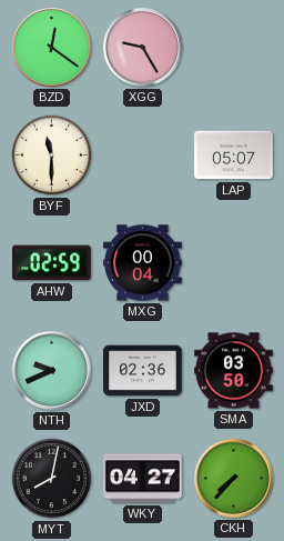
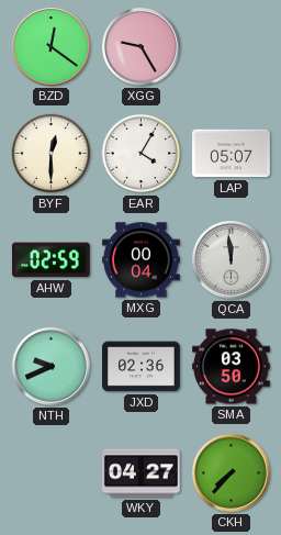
BYF: 11:30 -> 12:30
EAR: none -> 4:05
QCA: none -> 11:59
MYT: 8:02 -> none
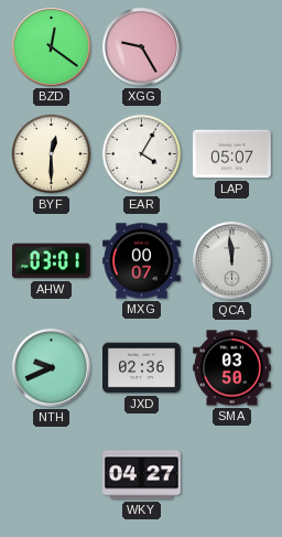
AHW: 02:59 -> 03:01
MXG: 00:04 -> 00:07
CKH: 7:37 -> none
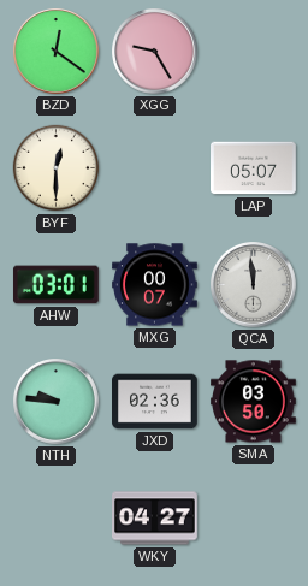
EAR: 4:05 -> none
NTH: 9:41 -> 9:46
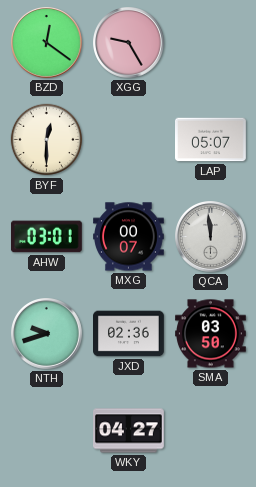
NTH: 9:46 -> 9:42
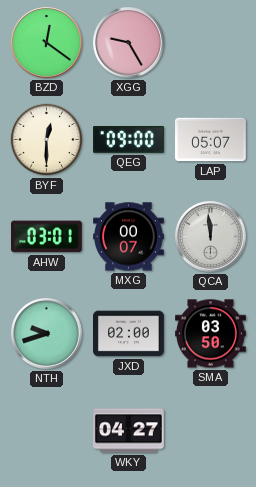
QEG: none -> 09:00
JXD: 02:36 -> 02:00
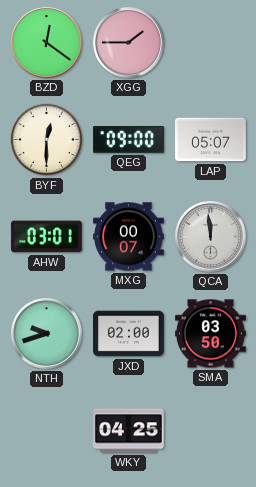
XGG: 9:25 -> 1:45
WKY: 04:27 -> 04:25
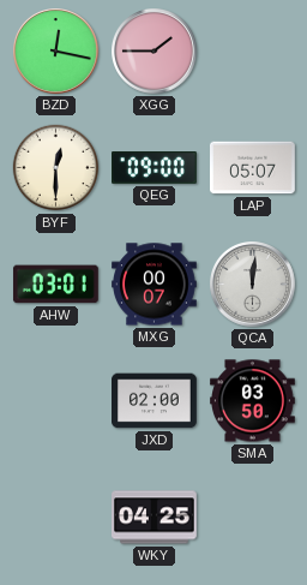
BZD: 12:21 -> 12:17
QCA: 11:59 -> 12:01
NTH: 9:42 -> none
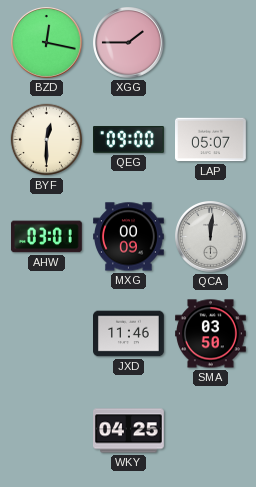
MXG: 00:07 -> 00:09
JXD: 02:00 -> 11:46
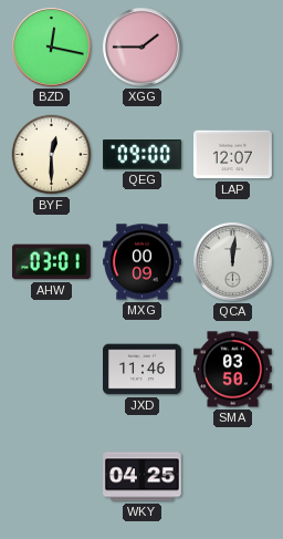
LAP: 05:07 -> 12:07
